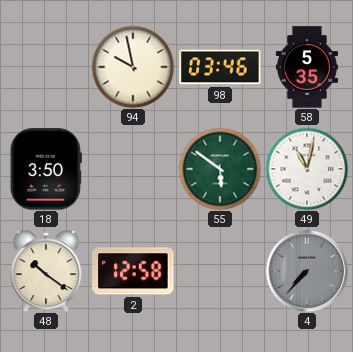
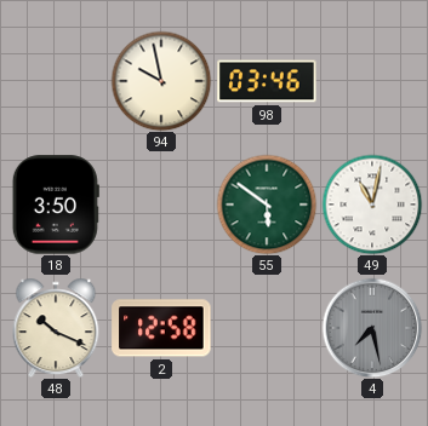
58: 5:35 -> none
48: 10:21 -> 10:19
4: 7:37 -> 7:28
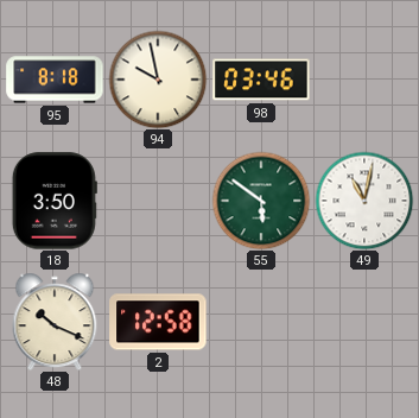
95: none -> 8:18
4: 7:28 -> none
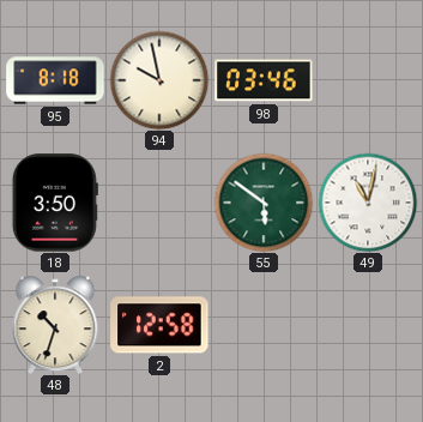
48: 10:19 -> 10:33
